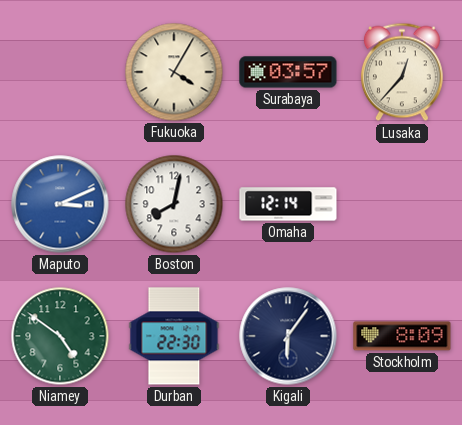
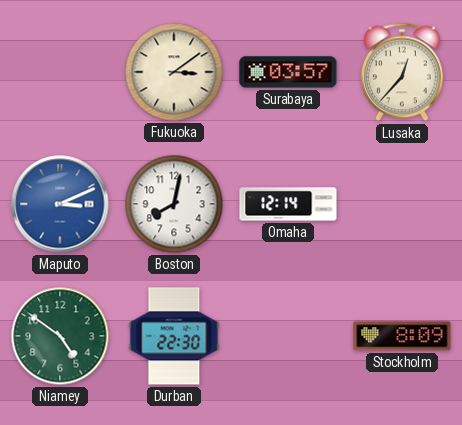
Fukuoka: 4:05 -> 3:09
Kigali: 6:06 -> none
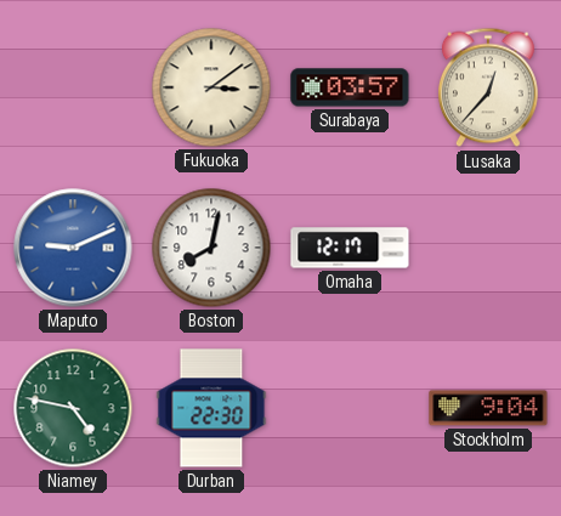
Maputo: 3:11 -> 9:11
Omaha: 12:14 -> 12:17
Niamey: 4:51 -> 4:47
Stockholm: 8:09 -> 9:04
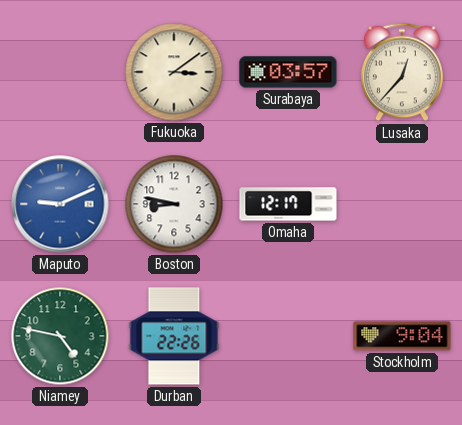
Boston: 8:02 -> 8:47
Durban: 22:30 -> 22:26
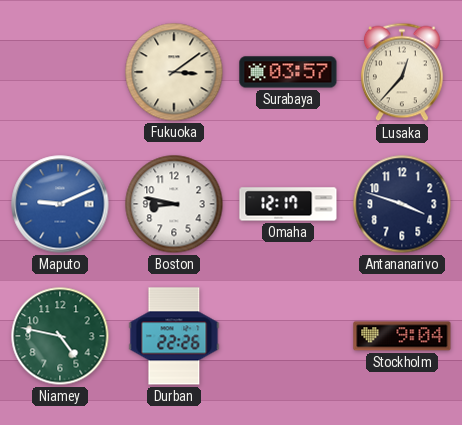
Antananarivo: none -> 3:48
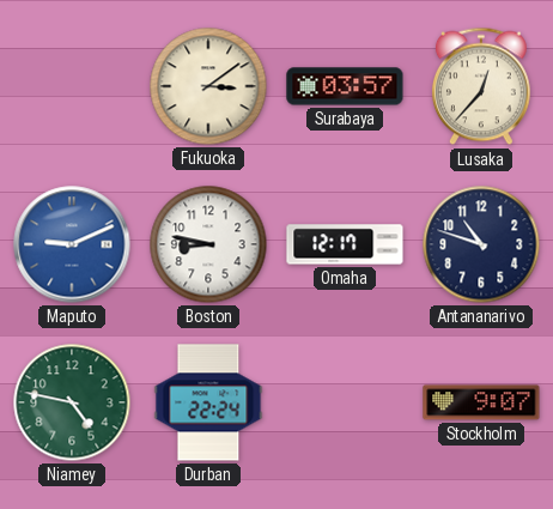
Antananarivo: 3:48 -> 10:48
Durban: 22:26 -> 22:24
Stockholm: 9:04 -> 9:07
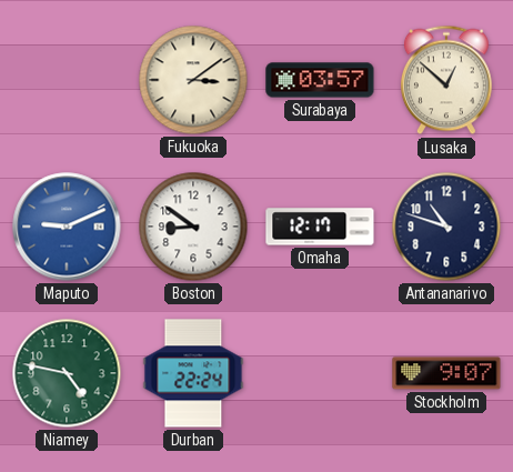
Lusaka: 12:37 -> 12:52
Boston: 8:47 -> 8:51
